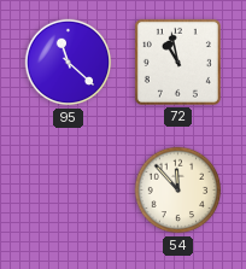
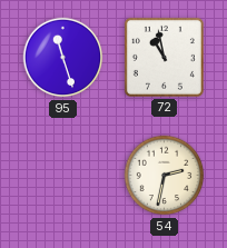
95: 11:22 -> 11:27
54: 11:53 -> 2:32
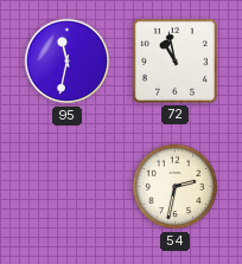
95: 11:27 -> 11:32
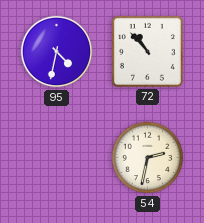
95: 11:32 -> 4:32
72: 10:58 -> 10:53
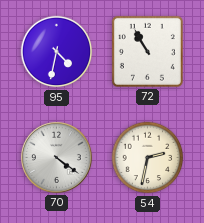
72: 10:53 -> 10:55
70: none -> 4:21
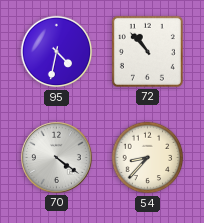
72: 10:55 -> 10:53
54: 2:32 -> 8:37
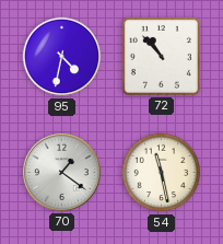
70: 4:21 -> 1:21
54: 8:37 -> 11:28
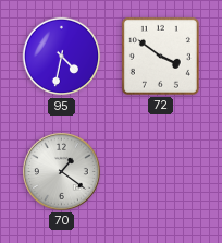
72: 10:53 -> 3:51
54: 11:28 -> none
